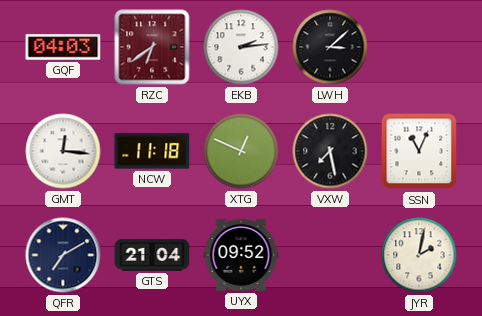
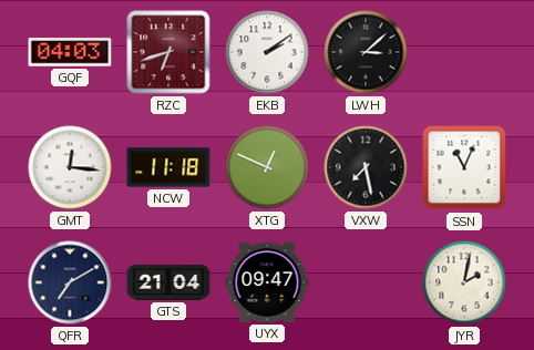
RZC: 6:39 -> 6:42
EKB: 2:14 -> 2:09
UYX: 09:52 -> 09:47
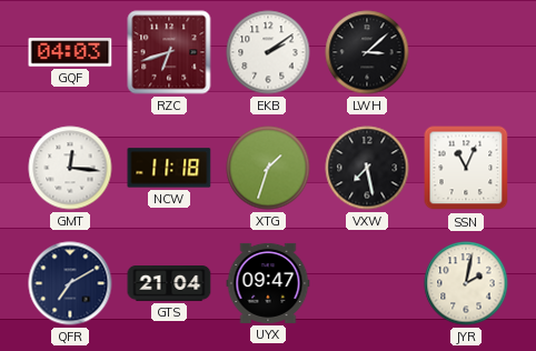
XTG: 12:49 -> 1:33
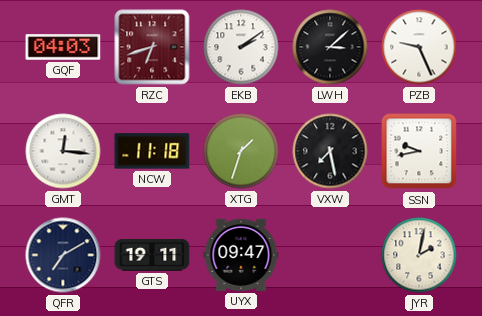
PZB: none -> 9:26
SSN: 11:04 -> 9:43
GTS: 21:04 -> 19:11
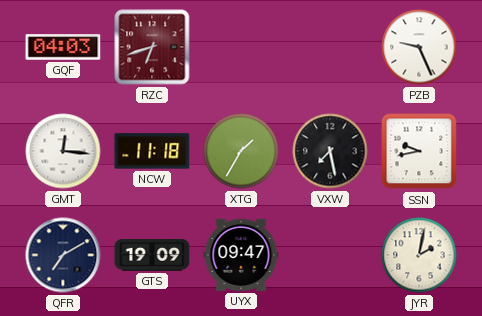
EKB: 2:09 -> none
LWH: 3:08 -> none
XTG: 1:33 -> 1:35
GTS: 19:11 -> 19:09
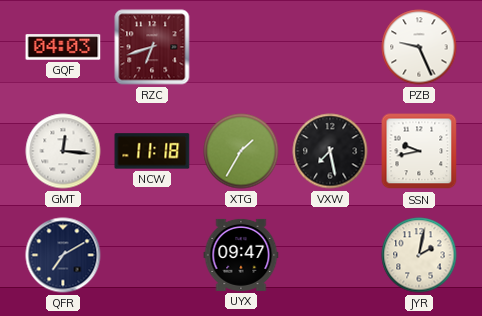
GTS: 19:09 -> none
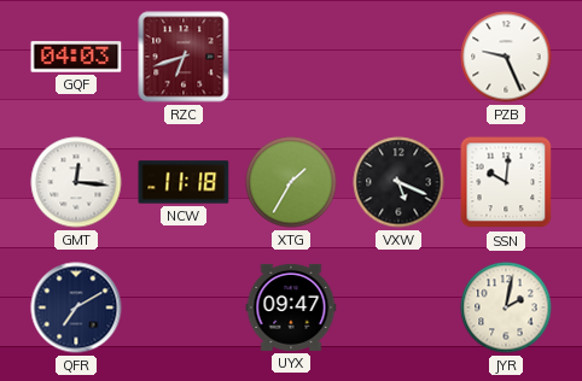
VXW: 7:28 -> 5:19
SSN: 9:43 -> 10:01
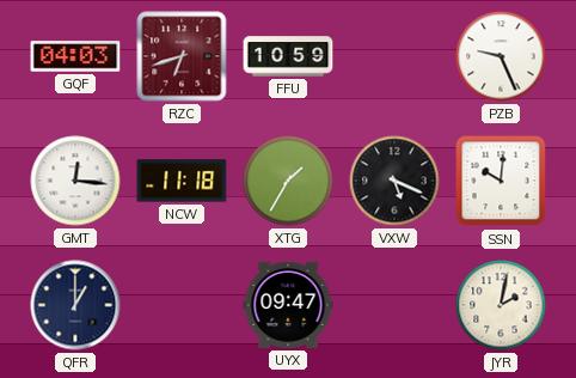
FFU: none -> 10:59
QFR: 7:10 -> 1:00
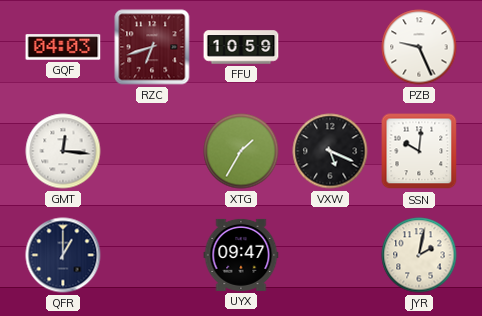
NCW: 11:18 -> none
